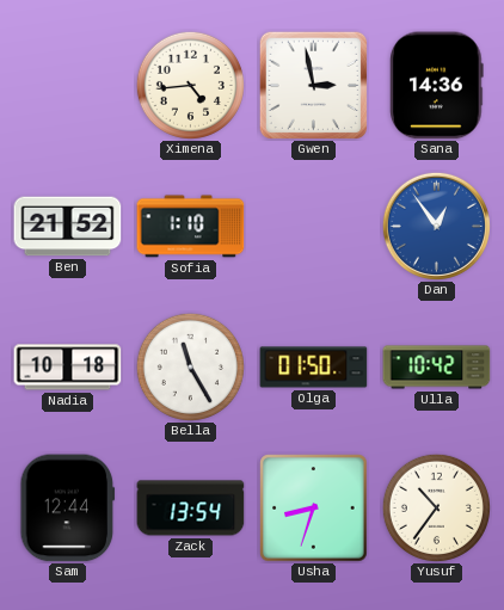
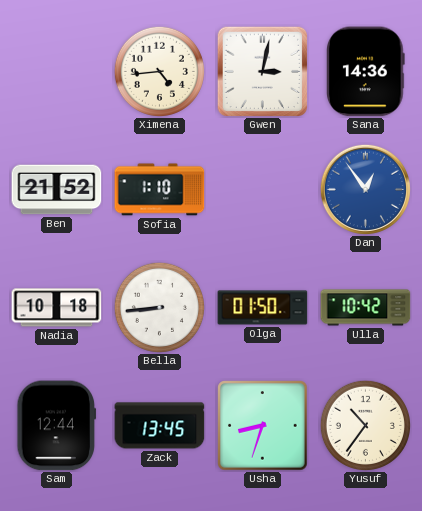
Gwen: 2:58 -> 3:02
Bella: 11:25 -> 8:44
Zack: 13:54 -> 13:45
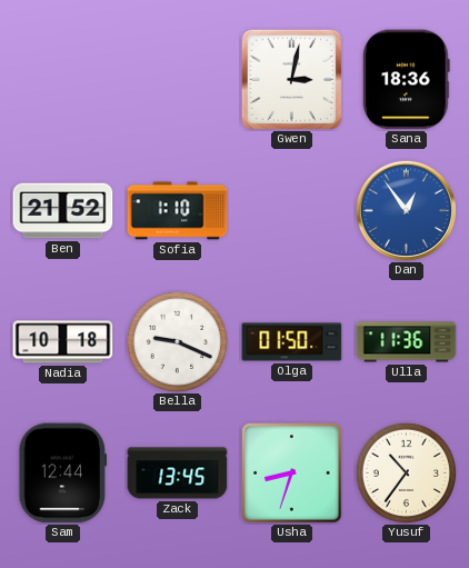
Ximena: 4:44 -> none
Sana: 14:36 -> 18:36
Bella: 8:44 -> 9:19
Ulla: 10:42 -> 11:36
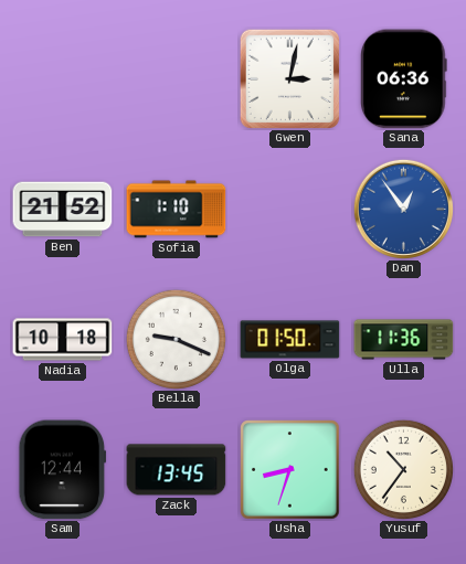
Sana: 18:36 -> 06:36
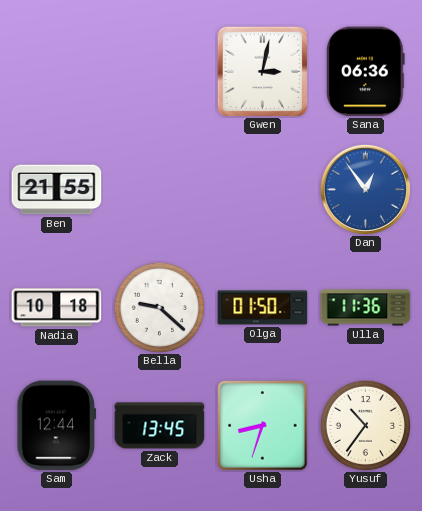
Ben: 21:52 -> 21:55
Sofia: 1:10 -> none
Bella: 9:19 -> 9:22
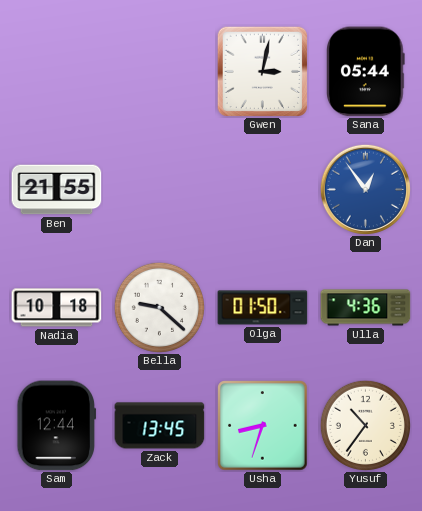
Sana: 06:36 -> 05:44
Ulla: 11:36 -> 4:36
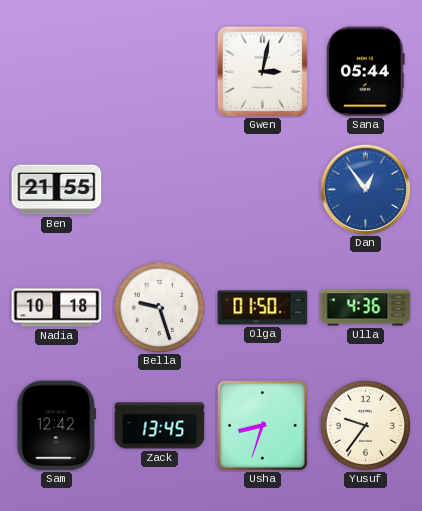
Bella: 9:22 -> 9:27
Sam: 12:44 -> 12:42
Yusuf: 10:36 -> 9:36
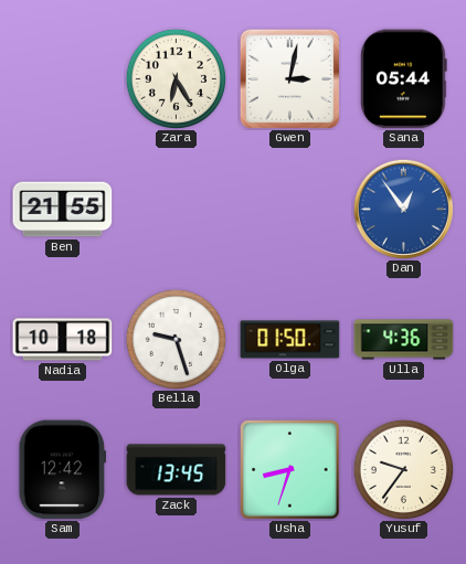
Zara: none -> 6:25
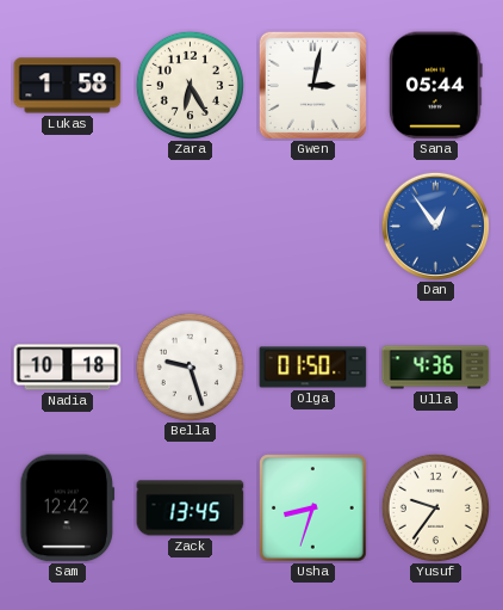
Lukas: none -> 1:58
Ben: 21:55 -> none
